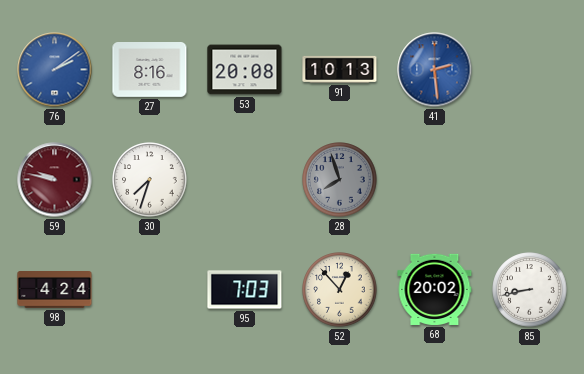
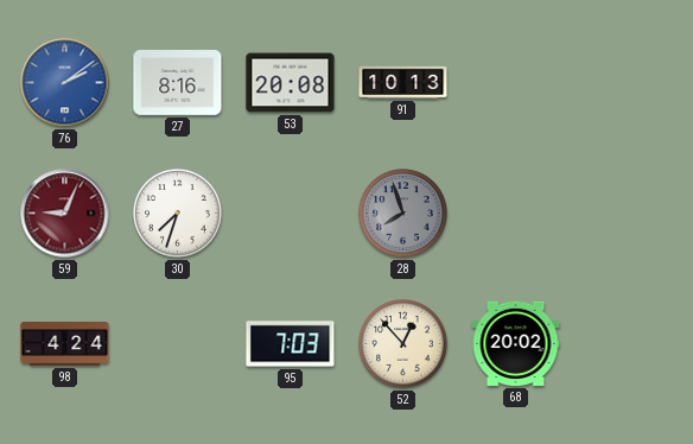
41: 2:29 -> none
59: 9:47 -> 9:04
85: 8:43 -> none
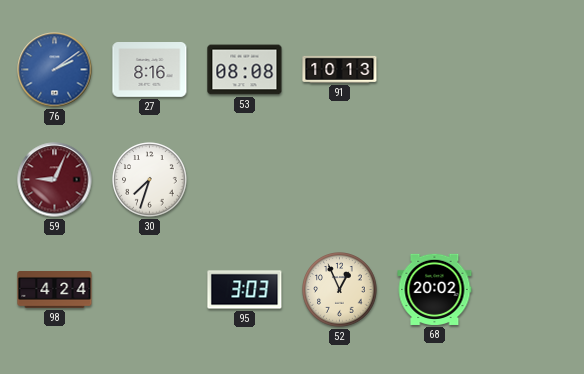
53: 20:08 -> 08:08
28: 7:57 -> none
95: 7:03 -> 3:03
52: 12:53 -> 12:56
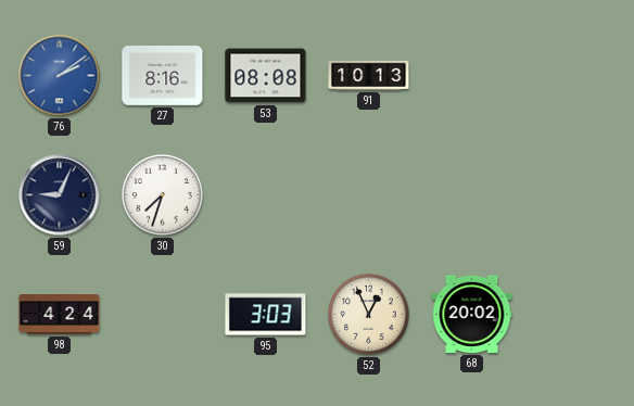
59 dial: burgundy -> navy
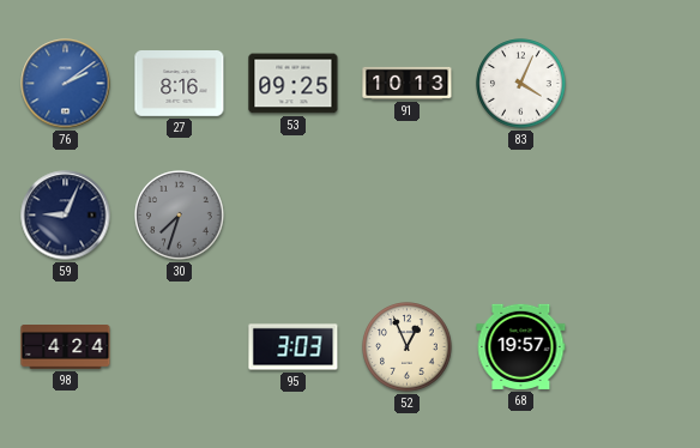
53: 08:08 -> 09:25
83: none -> 4:04
30 dial: white -> grey
68: 20:02 -> 19:57
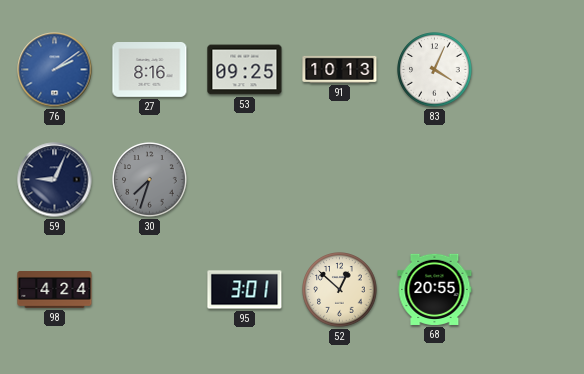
95: 3:03 -> 3:01
52: 12:56 -> 12:52
68: 19:57 -> 20:55
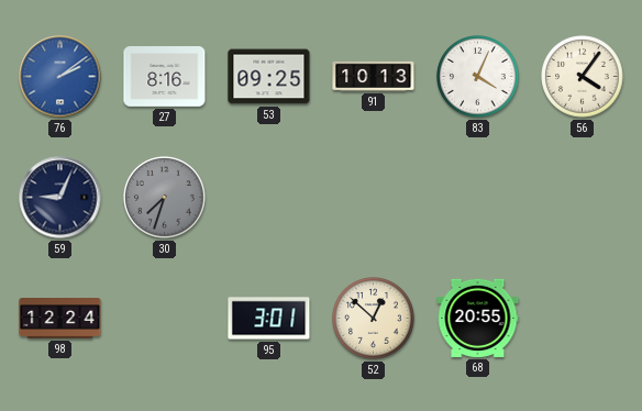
56: none -> 4:06
98: 4:24 -> 12:24
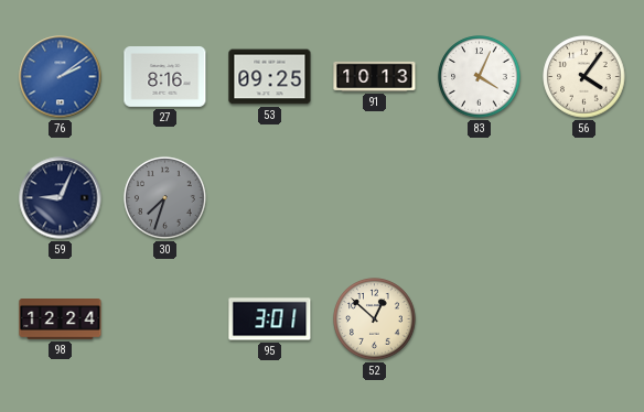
68: 20:55 -> none
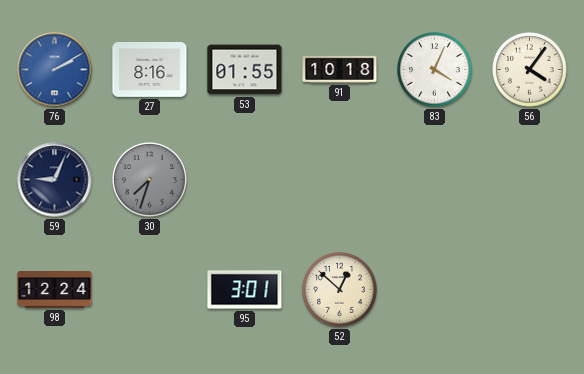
76: 2:09 -> 2:10
53: 09:25 -> 01:55
91: 10:13 -> 10:18
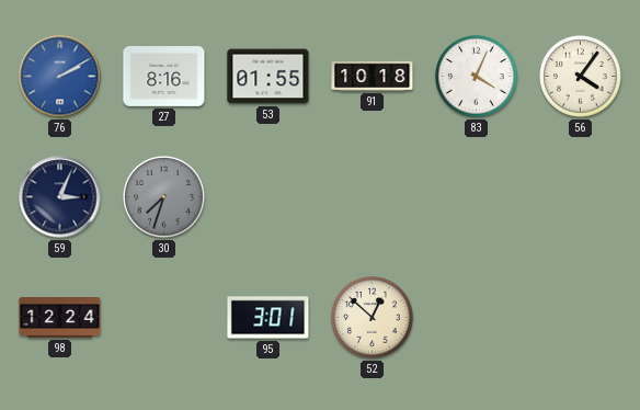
59: 9:04 -> 3:04
